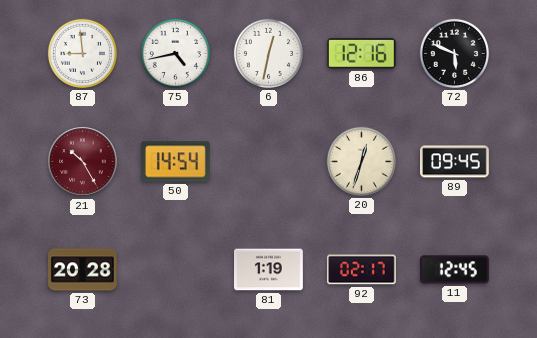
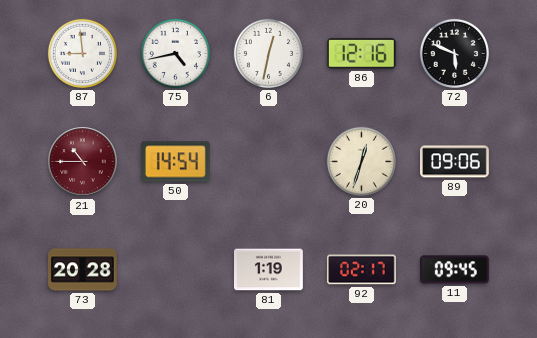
21: 10:25 -> 10:45
89: 09:45 -> 09:06
11: 12:45 -> 09:45
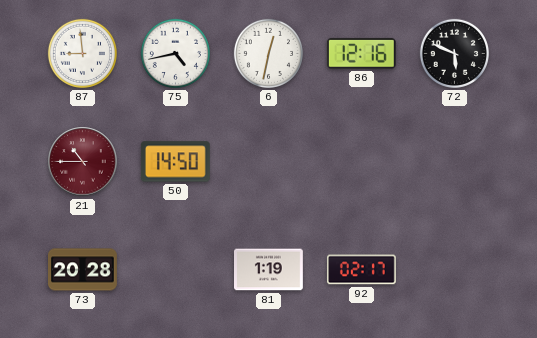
50: 14:54 -> 14:50
20: 12:33 -> none
89: 09:06 -> none
11: 09:45 -> none
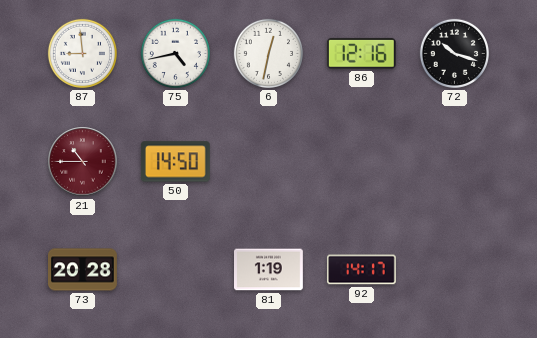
72: 5:49 -> 10:18
92: 02:17 -> 14:17
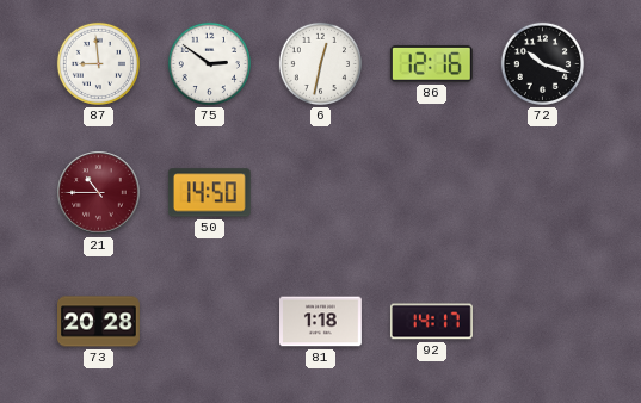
75: 4:43 -> 2:51
81: 1:19 -> 1:18
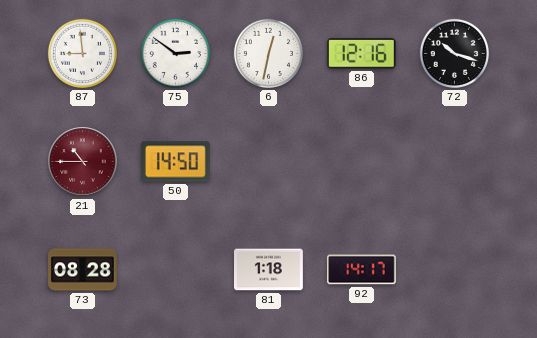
73: 20:28 -> 08:28
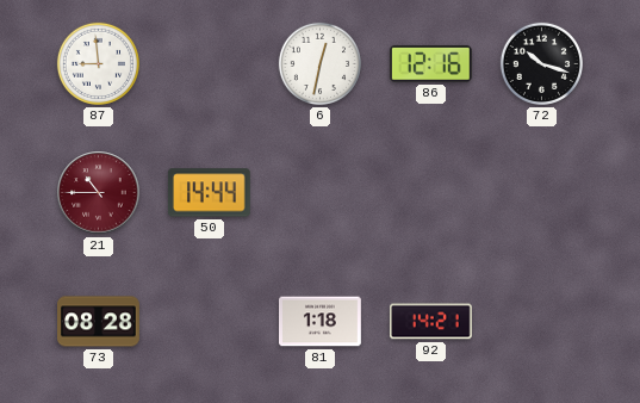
75: 2:51 -> none
50: 14:50 -> 14:44
92: 14:17 -> 14:21
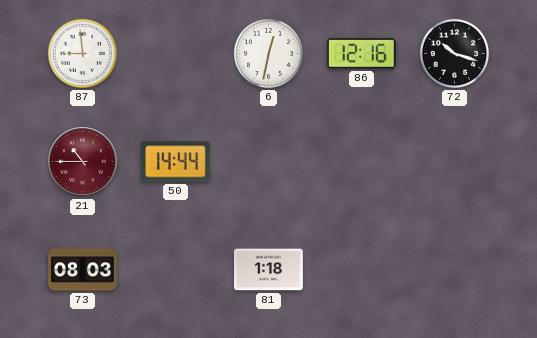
73: 08:28 -> 08:03
92: 14:21 -> none
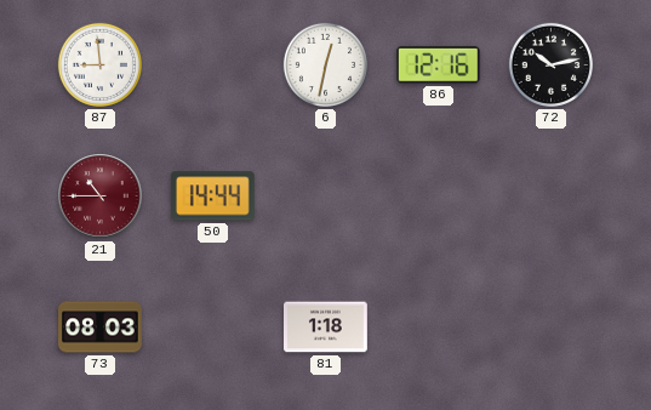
72: 10:18 -> 10:13
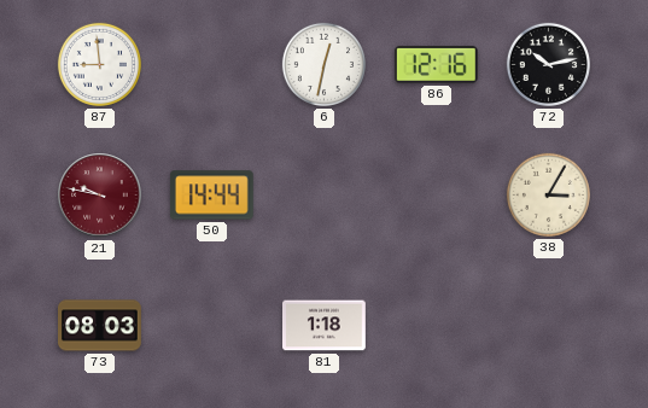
21: 10:45 -> 9:47
38: none -> 3:05
